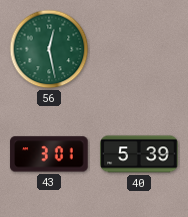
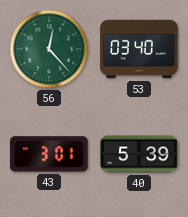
56: 12:28 -> 12:23
53: none -> 03:40
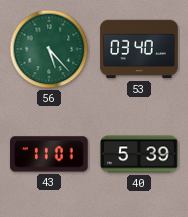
56: 12:23 -> 5:23
43: 3:01 -> 11:01
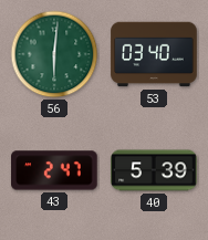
56: 5:23 -> 6:01
43: 11:01 -> 2:47
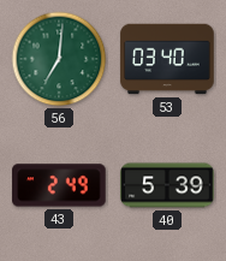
56: 6:01 -> 7:01
43: 2:47 -> 2:49
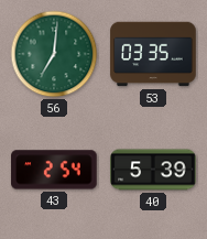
53: 03:40 -> 03:35
43: 2:49 -> 2:54
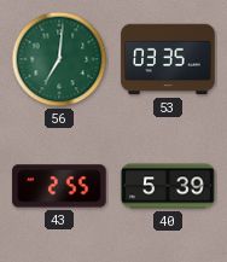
43: 2:54 -> 2:55
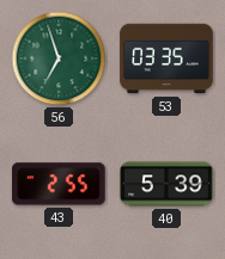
56: 7:01 -> 6:57
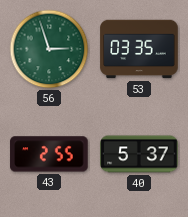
56: 6:57 -> 2:57
40: 5:39 -> 5:37
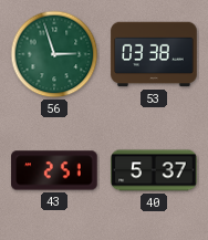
53: 03:35 -> 03:38
43: 2:55 -> 2:51
